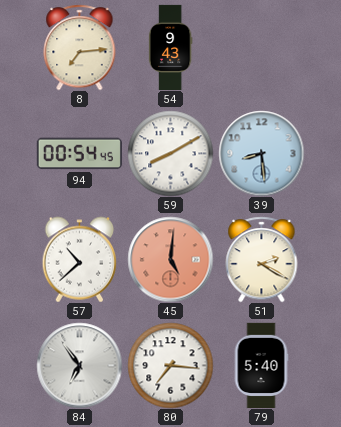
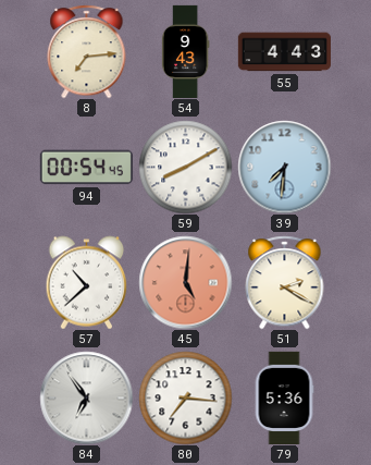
55: none -> 4:43
39: 8:29 -> 7:31
79: 5:40 -> 5:36
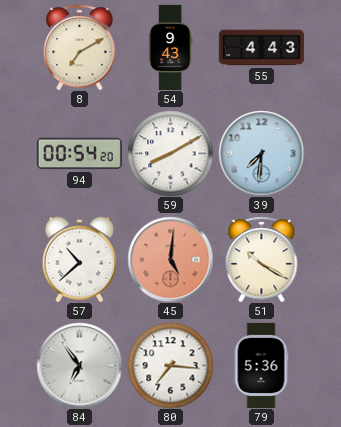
8: 7:14 -> 7:10
94: 00:54:45 -> 00:54:20
51: 2:20 -> 10:20
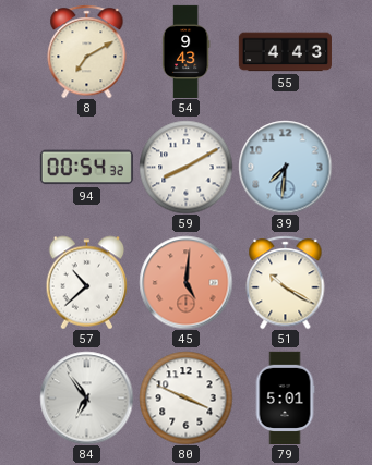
94: 00:54:20 -> 00:54:32
80: 7:16 -> 3:49
79: 5:36 -> 5:01
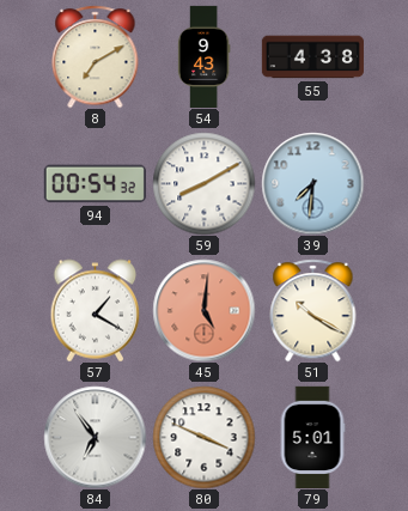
55: 4:43 -> 4:38
57: 10:38 -> 1:20
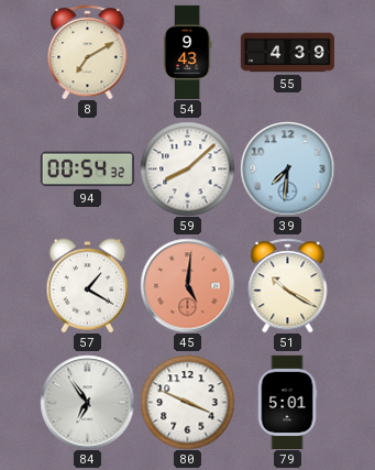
55: 4:38 -> 4:39
59: 8:10 -> 8:08
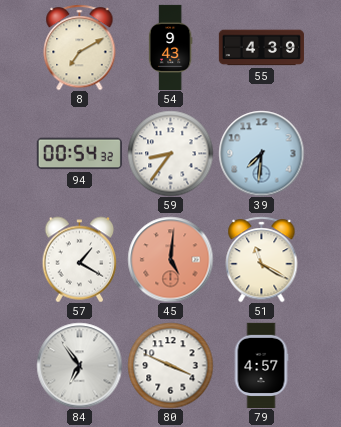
59: 8:08 -> 8:36
51: 10:20 -> 11:20
79: 5:01 -> 4:57
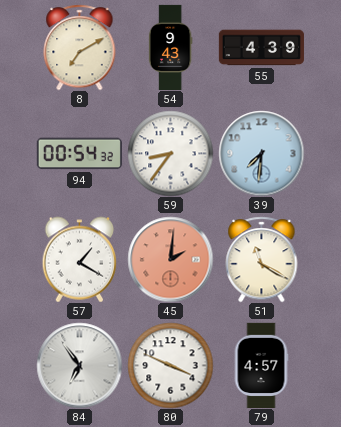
45: 5:01 -> 2:01
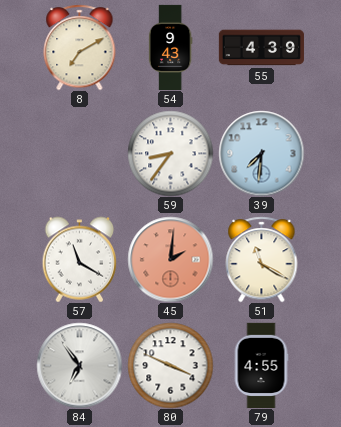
94: 00:54 -> none
57: 1:20 -> 11:20
79: 4:57 -> 4:55
